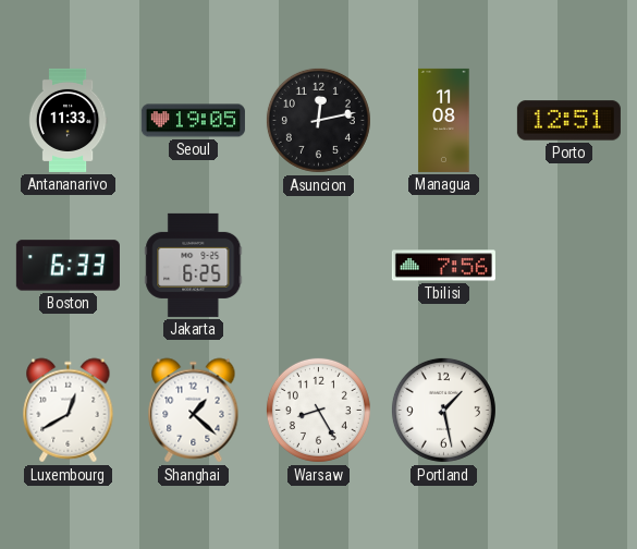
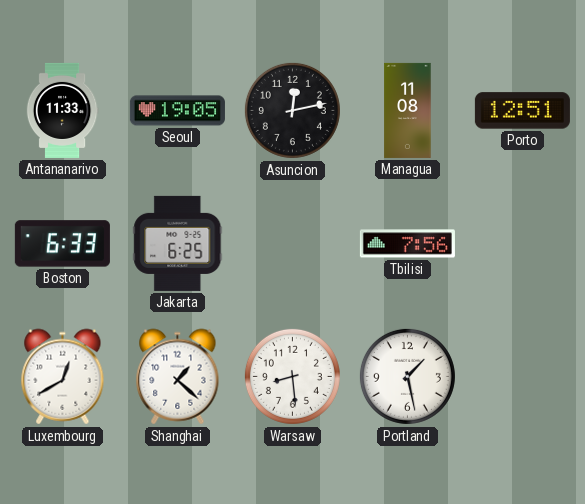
Warsaw: 8:25 -> 8:29
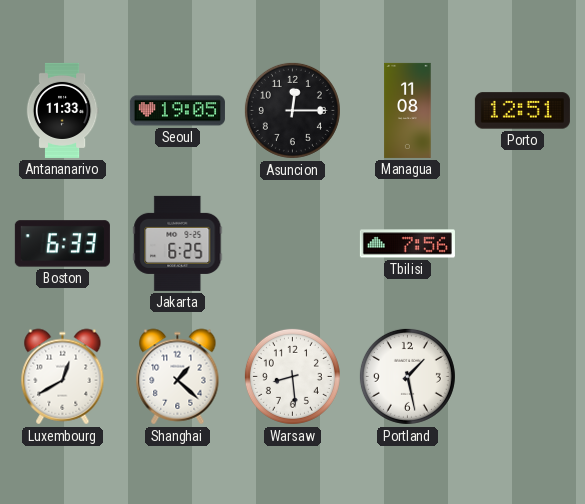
Asuncion: 12:13 -> 12:15
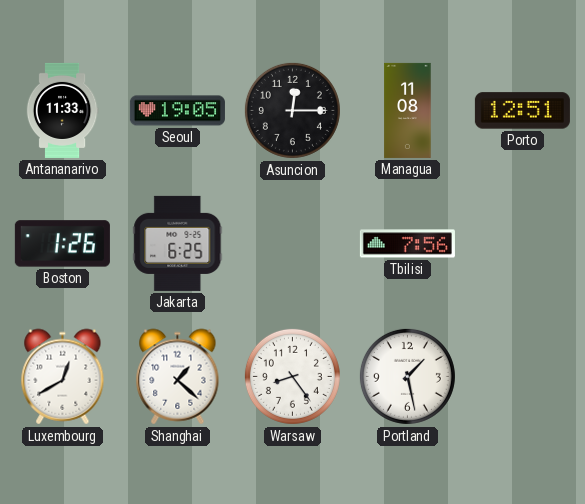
Boston: 6:33 -> 1:26
Warsaw: 8:29 -> 8:24
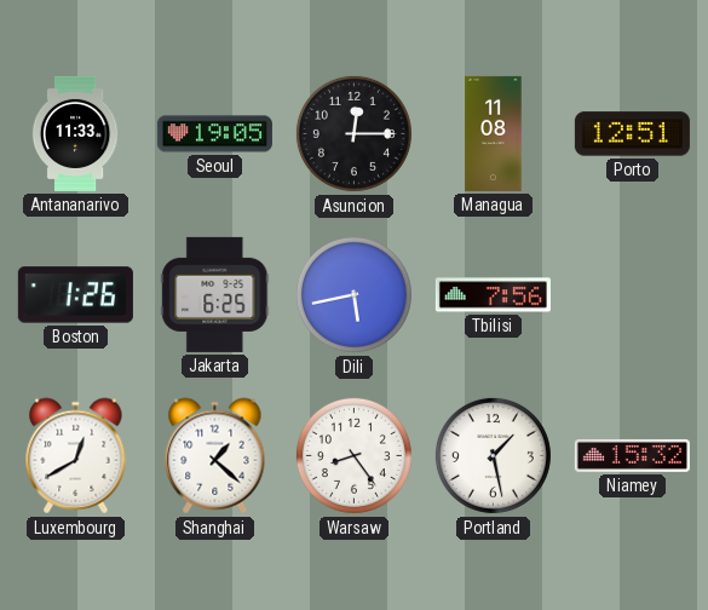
Dili: none -> 5:43
Niamey: none -> 15:32
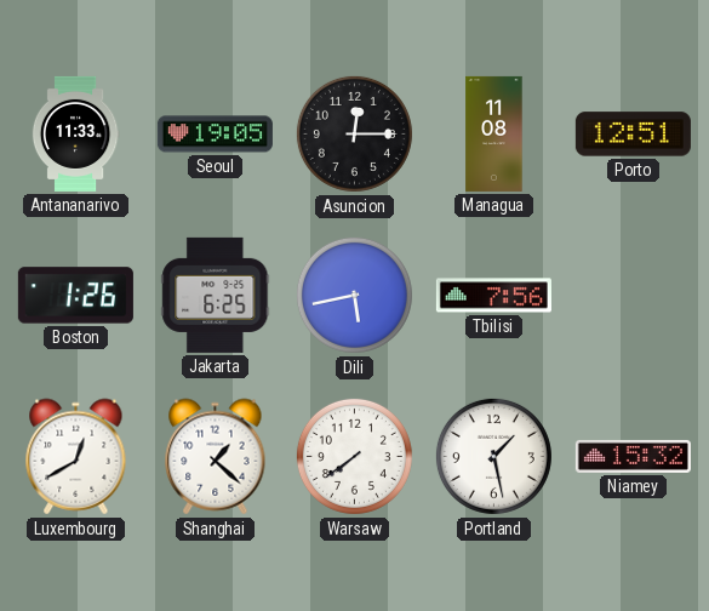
Warsaw: 8:24 -> 7:39
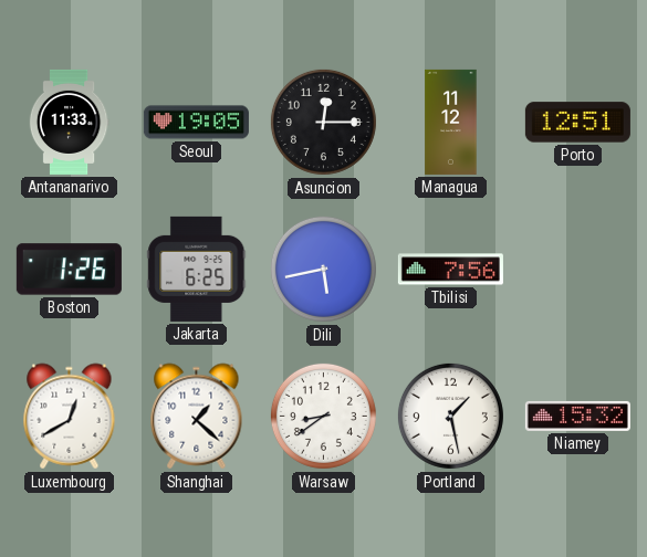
Managua: 11:08 -> 11:12
Warsaw: 7:39 -> 8:39
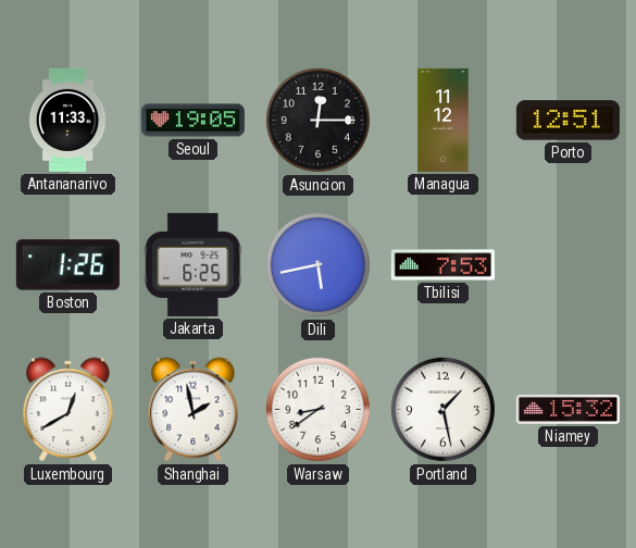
Tbilisi: 7:56 -> 7:53
Shanghai: 1:22 -> 1:58
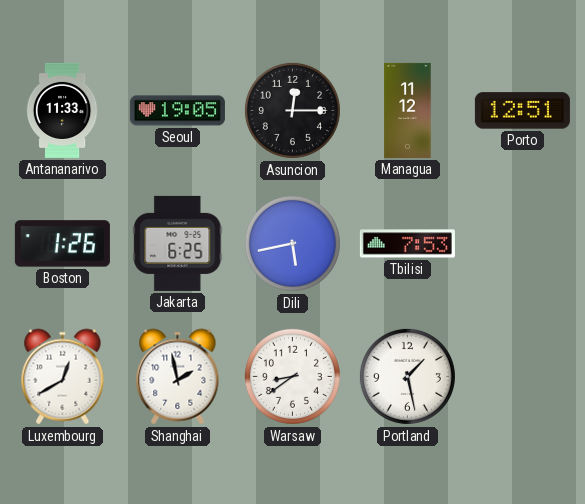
Niamey: 15:32 -> none
